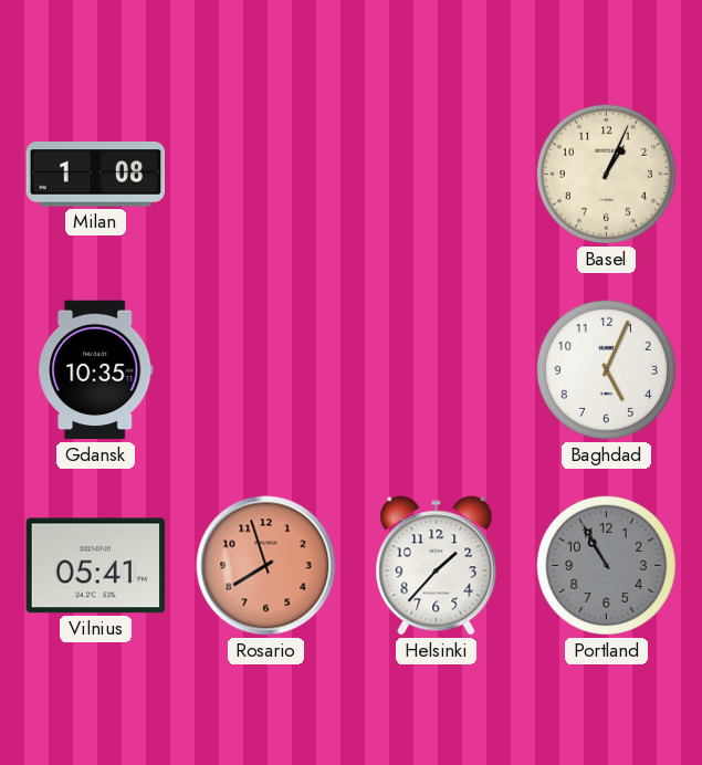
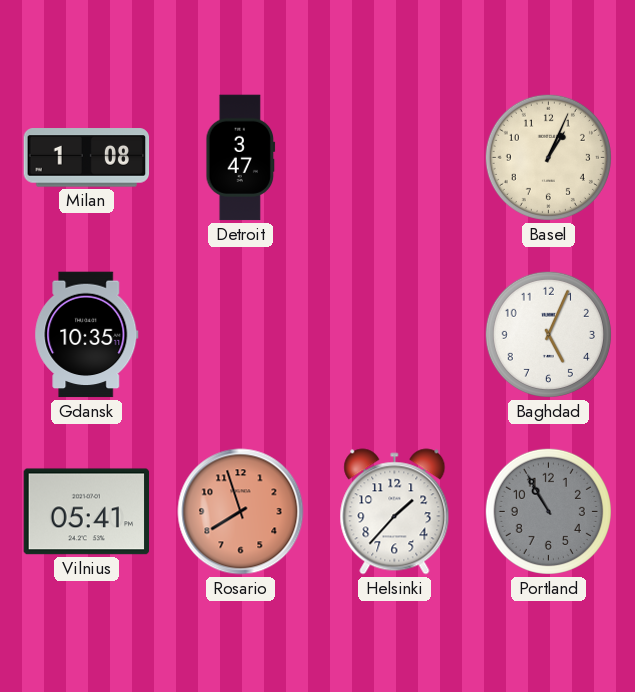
Detroit: none -> 3:47
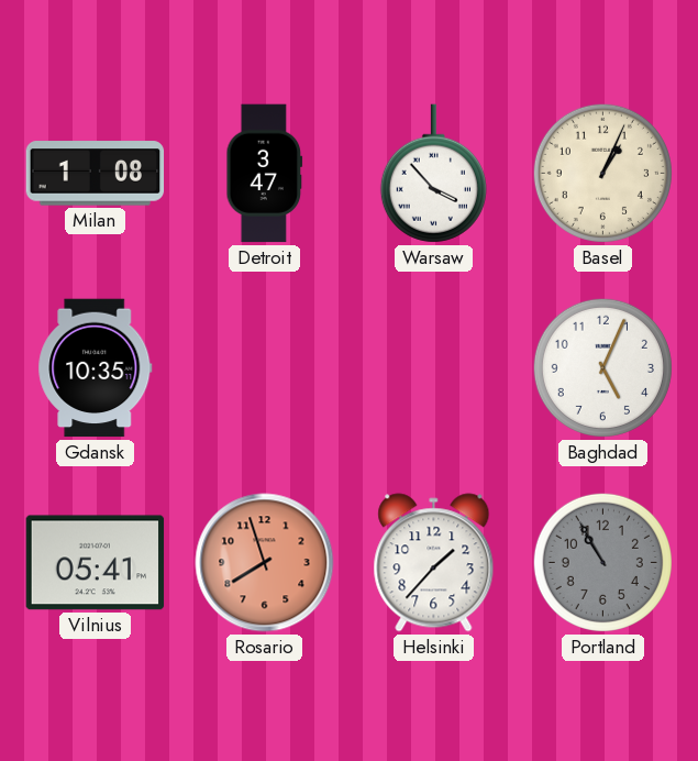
Warsaw: none -> 3:53
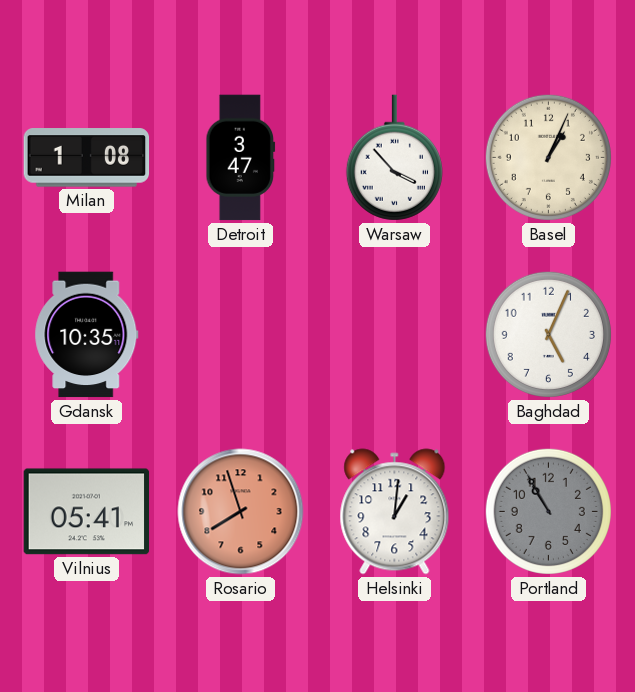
Helsinki: 1:37 -> 1:01
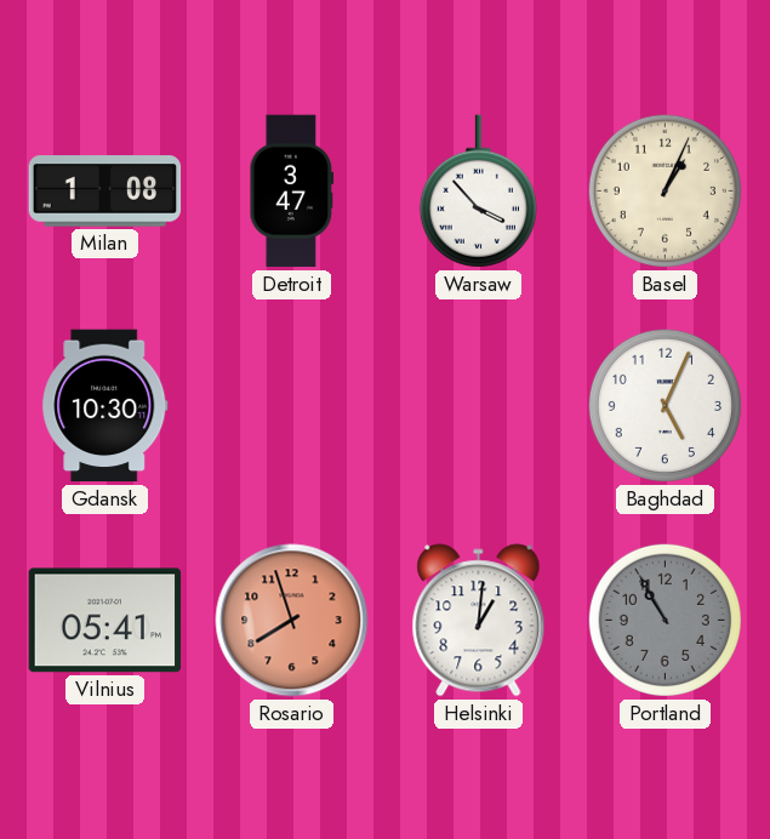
Gdansk: 10:35 -> 10:30
